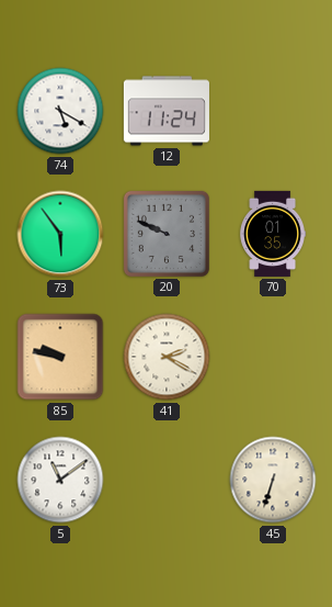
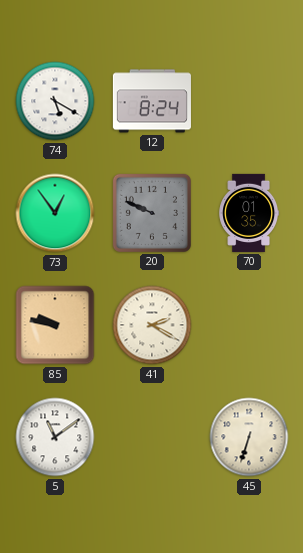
12: 11:24 -> 8:24
73: 5:54 -> 12:54
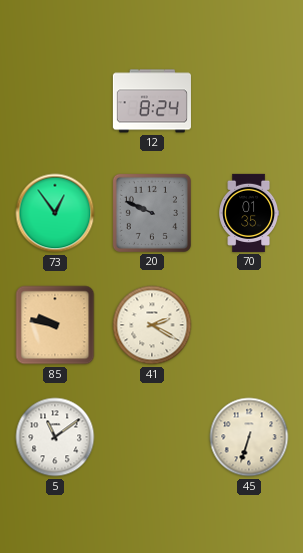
74: 5:20 -> none
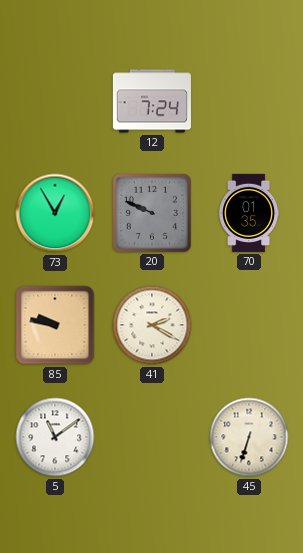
12: 8:24 -> 7:24
73: 12:54 -> 12:55
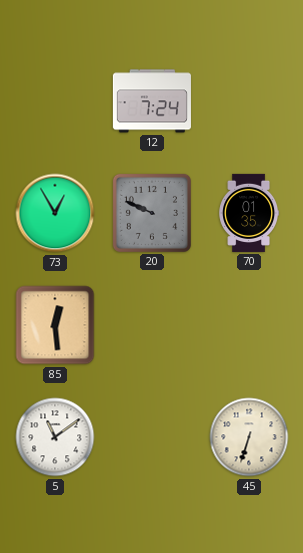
85: 9:47 -> 12:29
41: 2:20 -> none
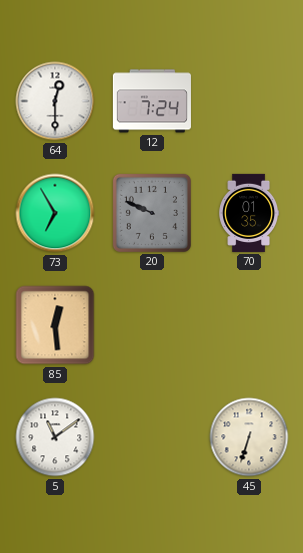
64: none -> 12:30
73: 12:55 -> 6:55
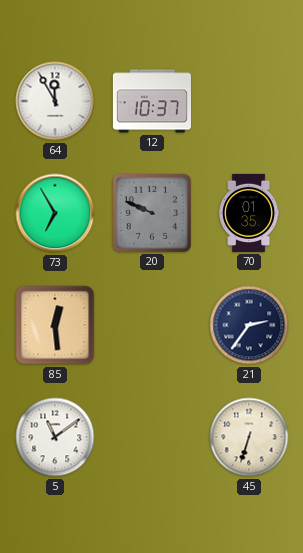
64: 12:30 -> 11:55
12: 7:24 -> 10:37
21: none -> 2:36
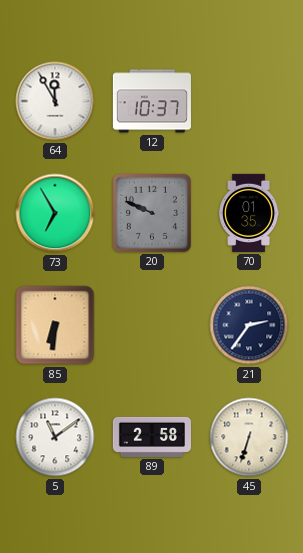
85: 12:29 -> 6:31
89: none -> 2:58
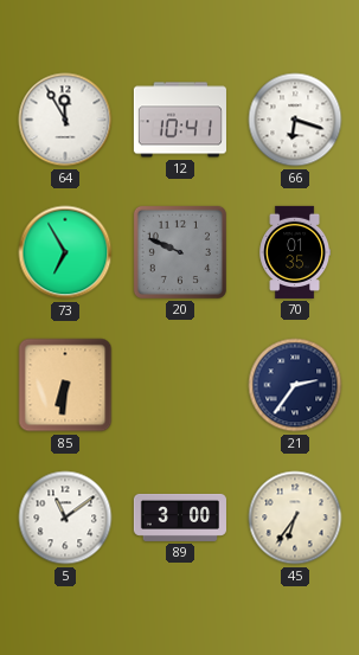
12: 10:37 -> 10:41
66: none -> 6:18
89: 2:58 -> 3:00
45: 6:33 -> 6:36
